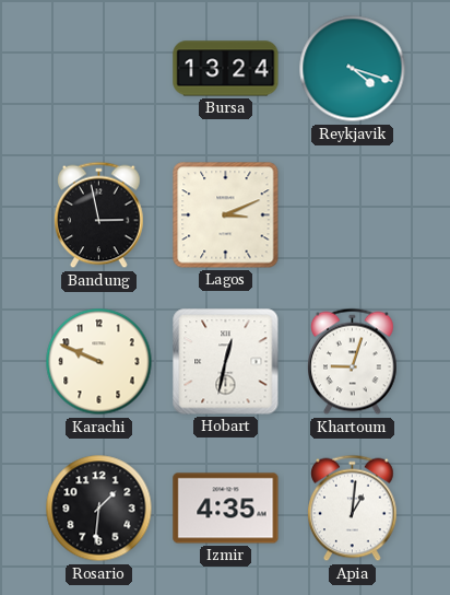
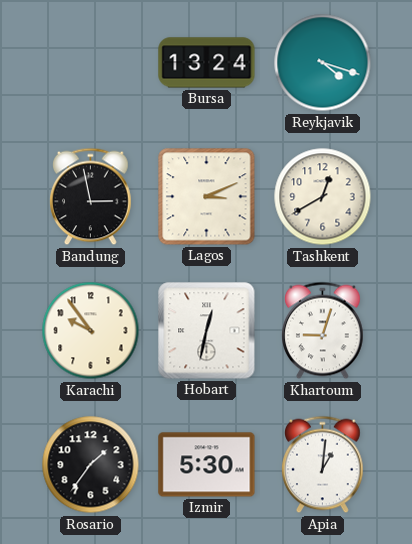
Tashkent: none -> 12:40
Karachi: 9:49 -> 9:54
Rosario: 1:31 -> 1:36
Izmir: 4:35 -> 5:30
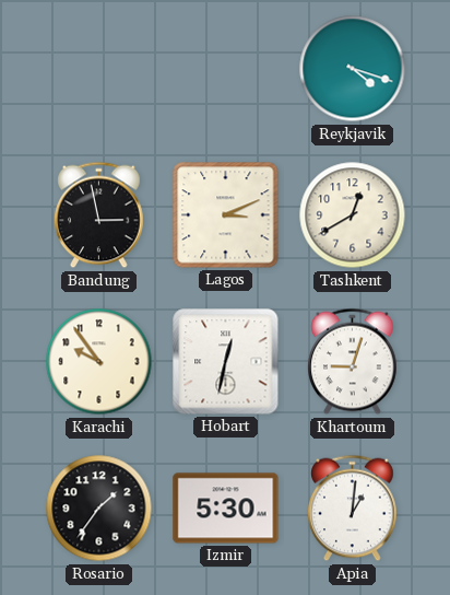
Bursa: 13:24 -> none
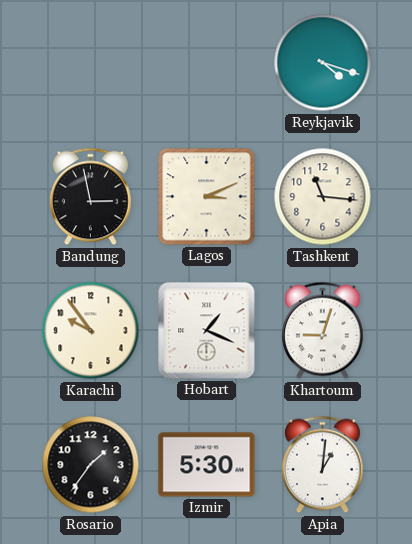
Tashkent: 12:40 -> 11:16
Hobart: 12:32 -> 1:19
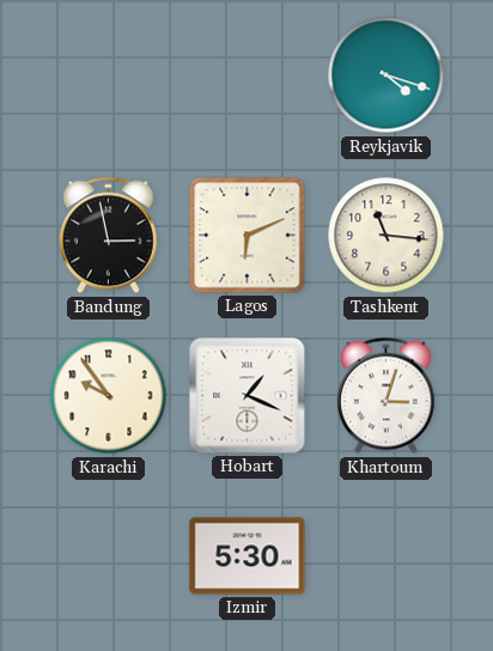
Lagos: 3:11 -> 6:11
Khartoum: 9:03 -> 3:03
Rosario: 1:36 -> none
Apia: 1:01 -> none
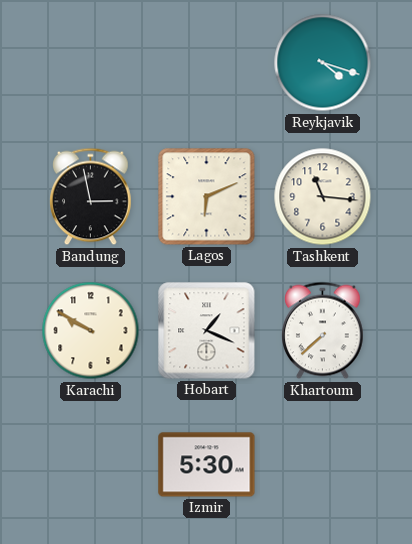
Karachi: 9:54 -> 9:50
Khartoum: 3:03 -> 7:38
